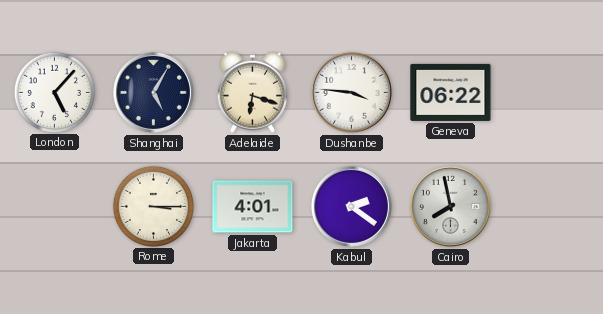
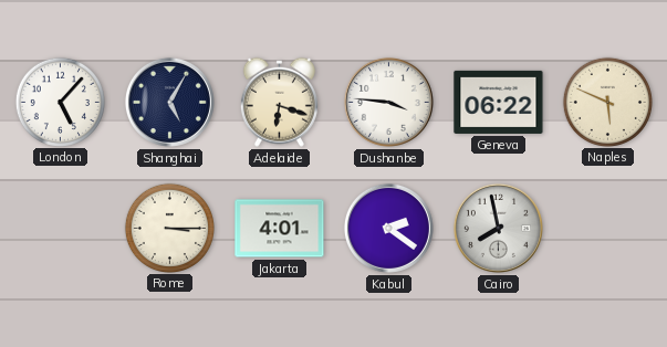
Naples: none -> 5:49
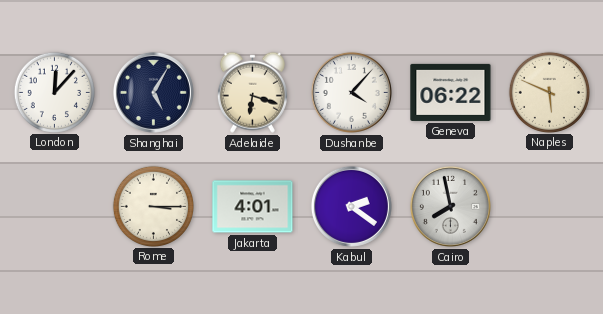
London: 5:07 -> 12:07
Dushanbe: 3:46 -> 4:07
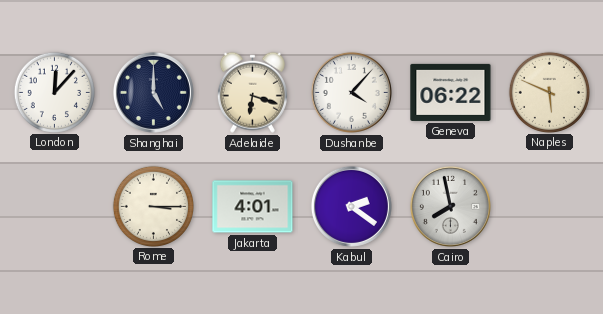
Shanghai: 5:05 -> 5:00
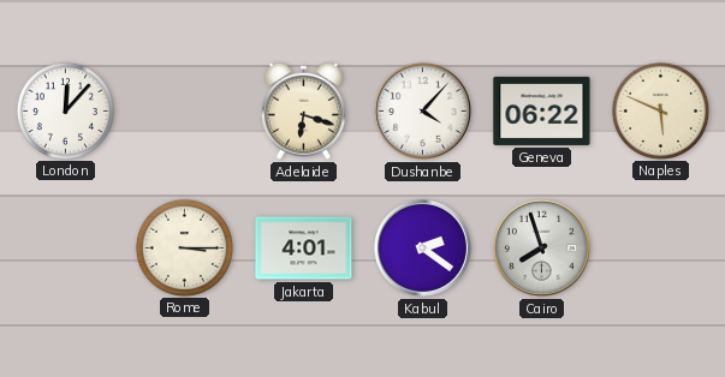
Shanghai: 5:00 -> none
Cairo: 7:58 -> 7:57
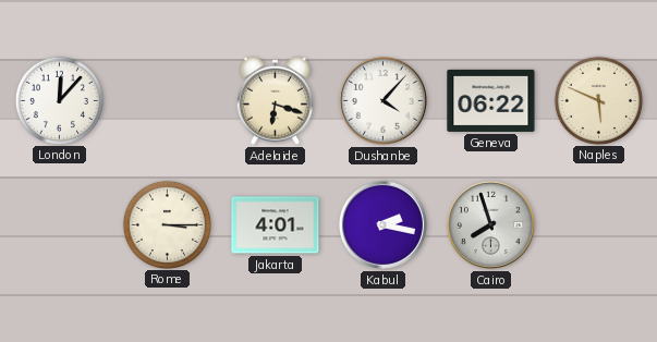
Kabul: 2:21 -> 2:17
